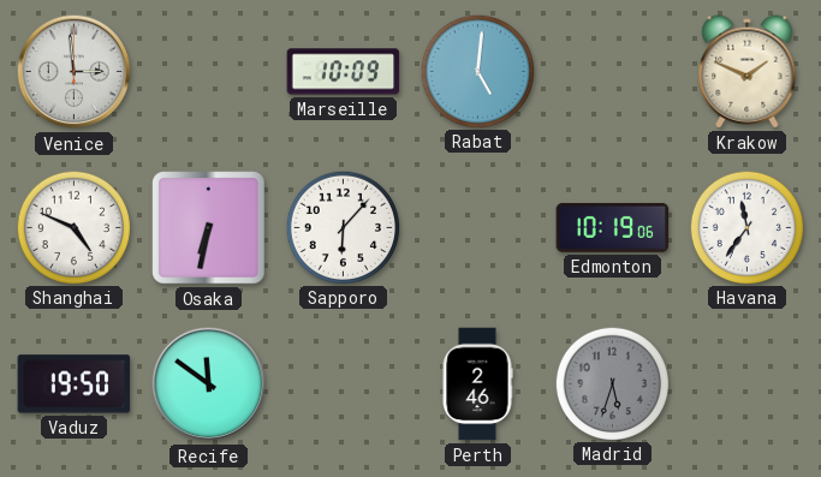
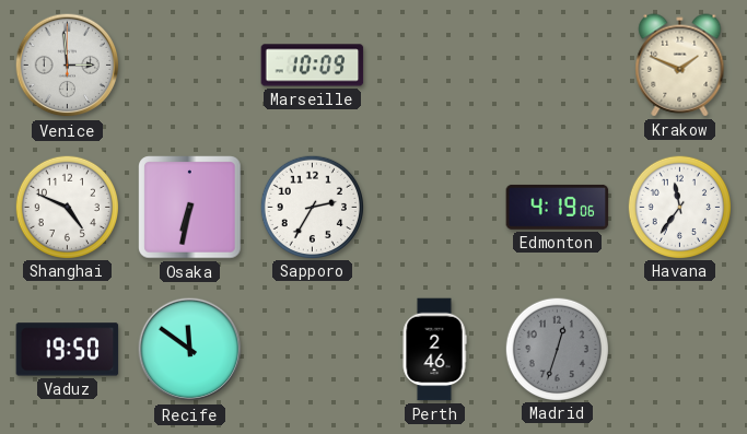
Rabat: 5:01 -> none
Sapporo: 6:07 -> 2:35
Edmonton: 10:19 -> 4:19
Madrid: 5:33 -> 12:33
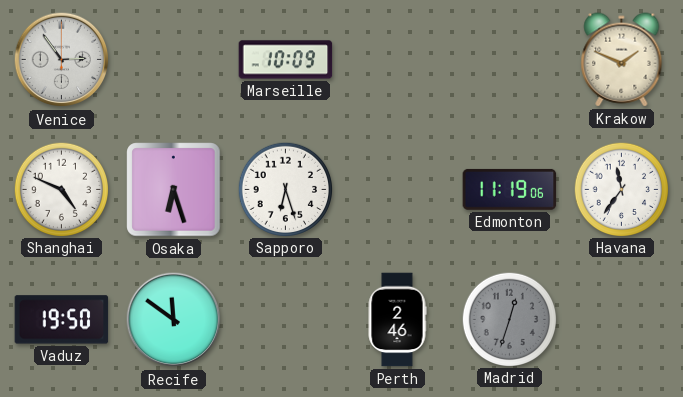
Venice: 2:59 -> 2:54
Osaka: 6:32 -> 6:27
Sapporo: 2:35 -> 6:27
Edmonton: 4:19 -> 11:19
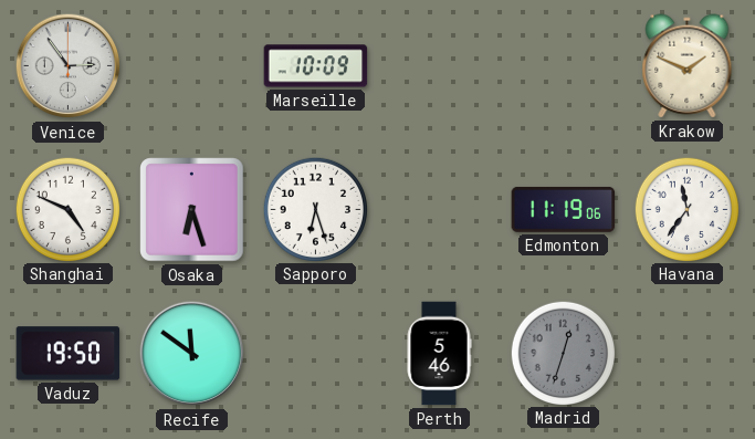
Perth: 2:46 -> 5:46
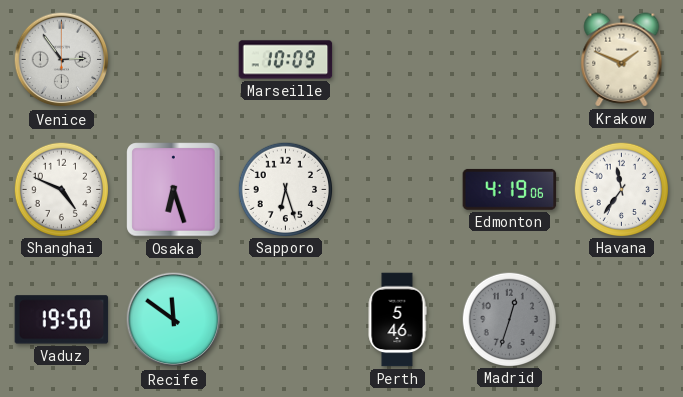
Edmonton: 11:19 -> 4:19
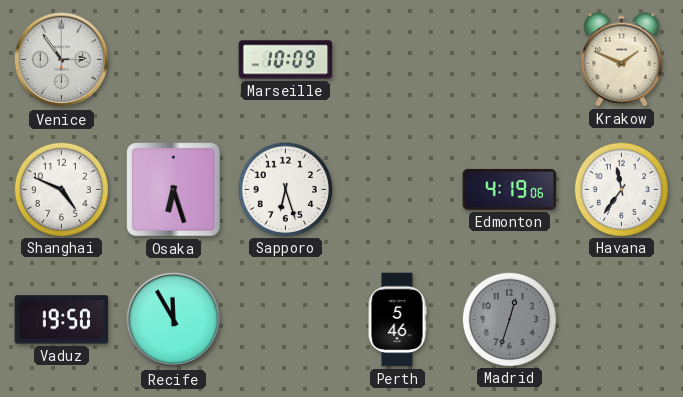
Recife: 11:51 -> 11:55
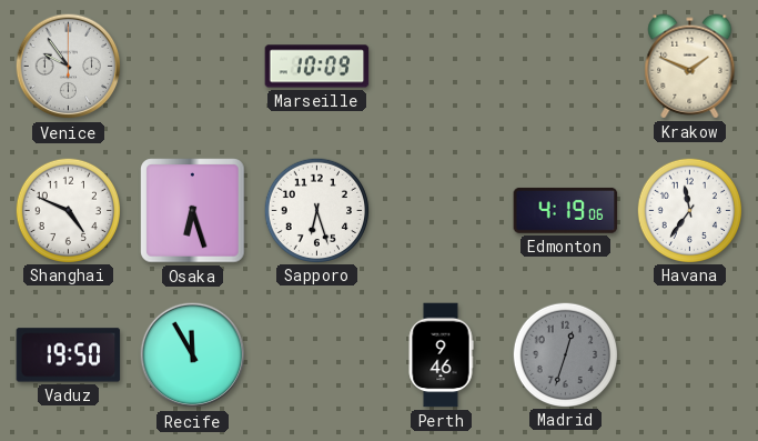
Venice: 2:54 -> 9:54
Perth: 5:46 -> 9:46
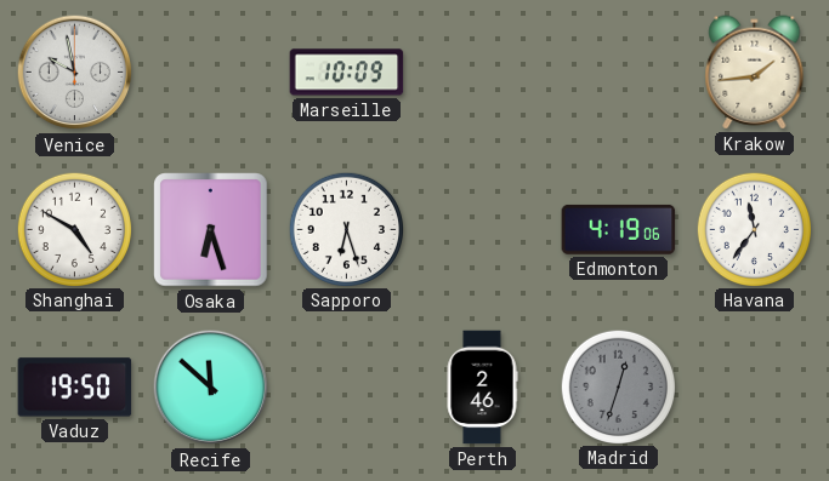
Venice: 9:54 -> 9:58
Krakow: 1:49 -> 1:44
Shanghai: 4:49 -> 4:50
Recife: 11:55 -> 11:52
Perth: 9:46 -> 2:46
